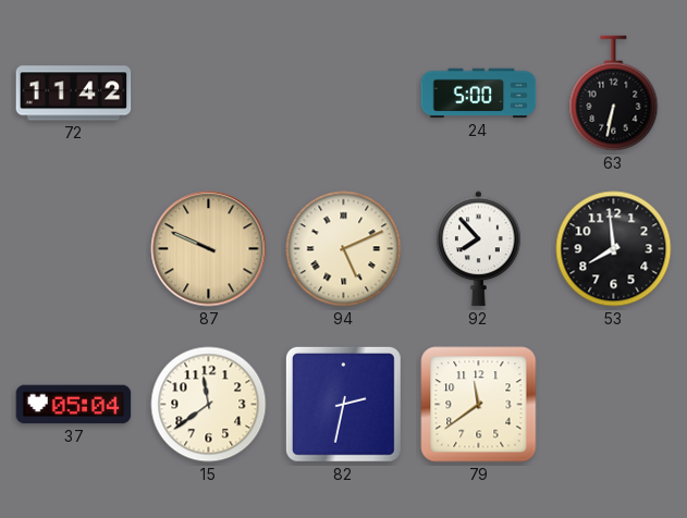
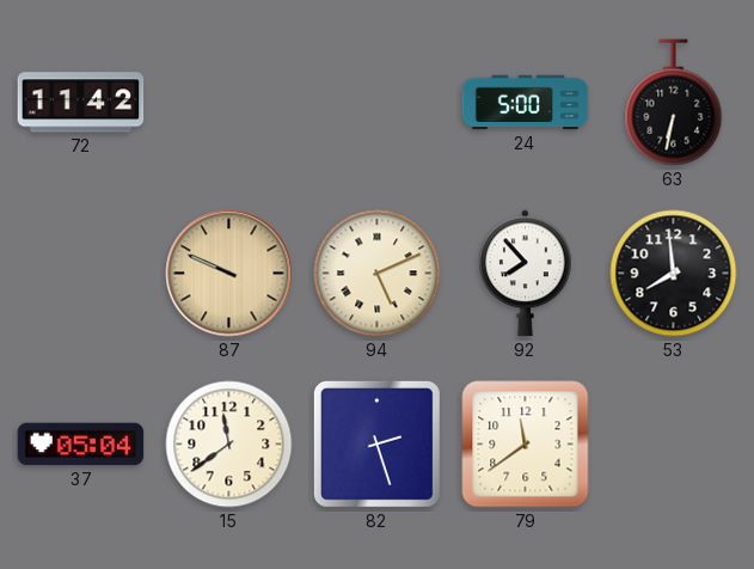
82: 2:32 -> 2:27
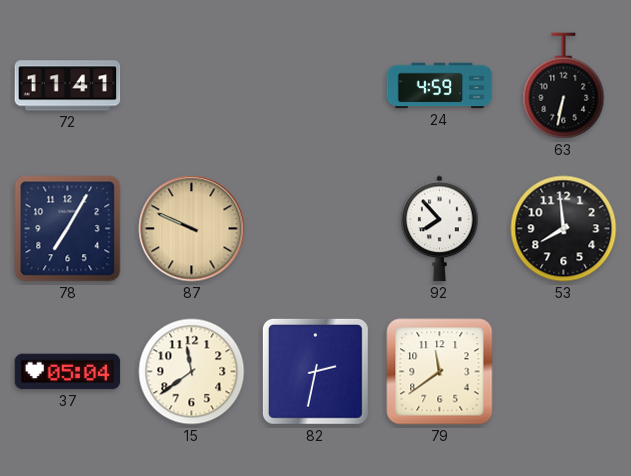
72: 11:42 -> 11:41
24: 5:00 -> 4:59
78: none -> 7:05
94: 5:11 -> none
82: 2:27 -> 2:32
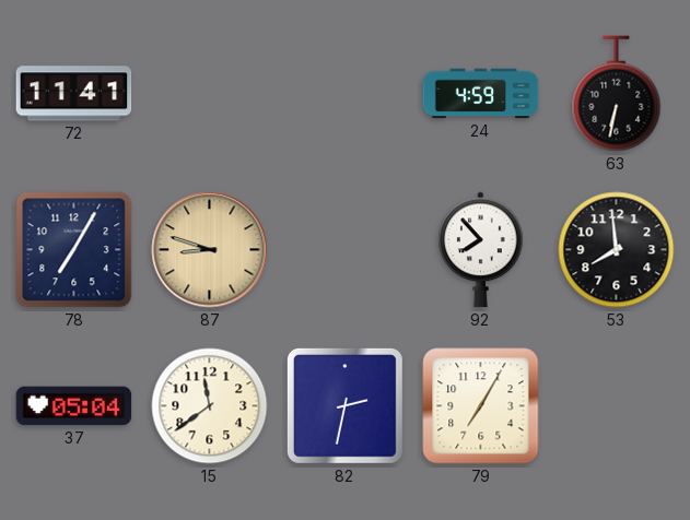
87: 9:49 -> 8:48
79: 11:39 -> 7:05
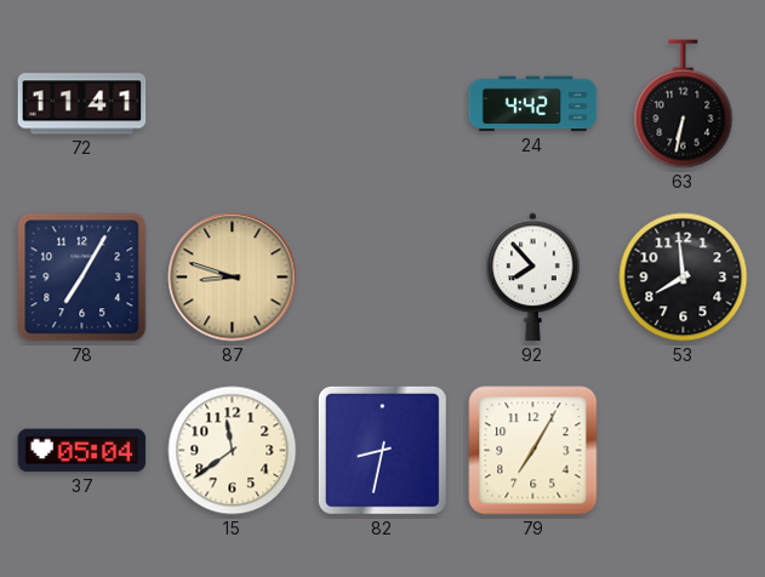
24: 4:59 -> 4:42
82: 2:32 -> 8:32
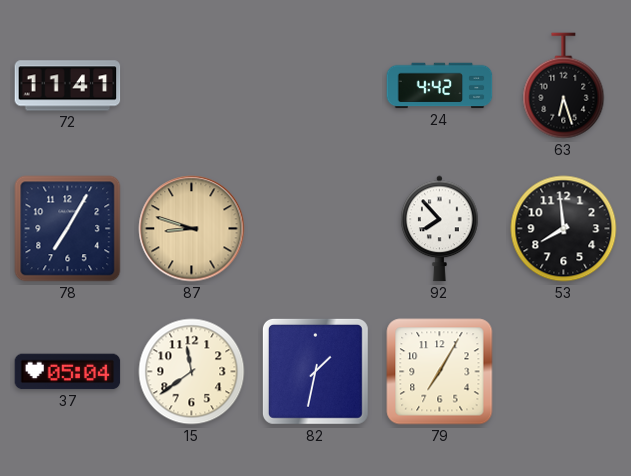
63: 6:32 -> 6:27
82: 8:32 -> 1:32
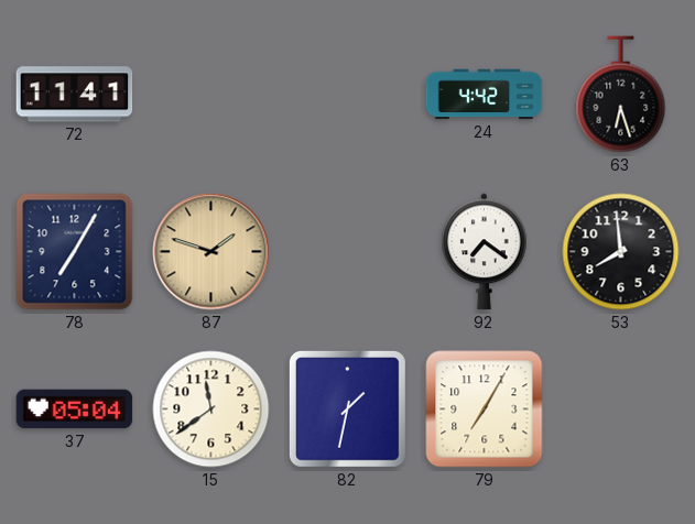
87: 8:48 -> 1:48
92: 7:53 -> 7:21
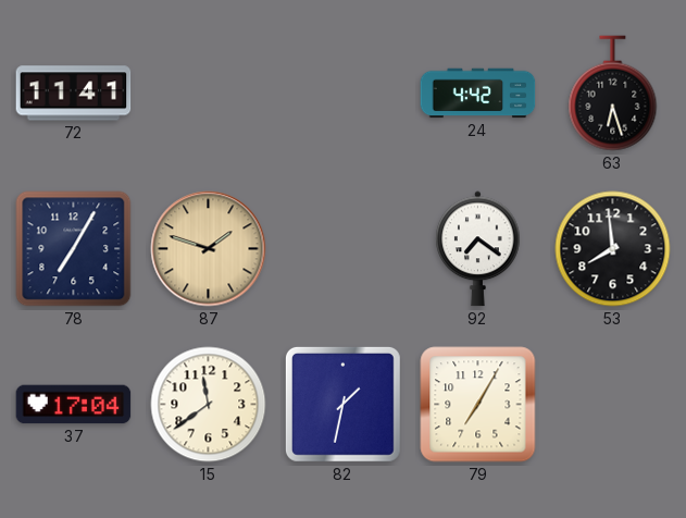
37: 05:04 -> 17:04
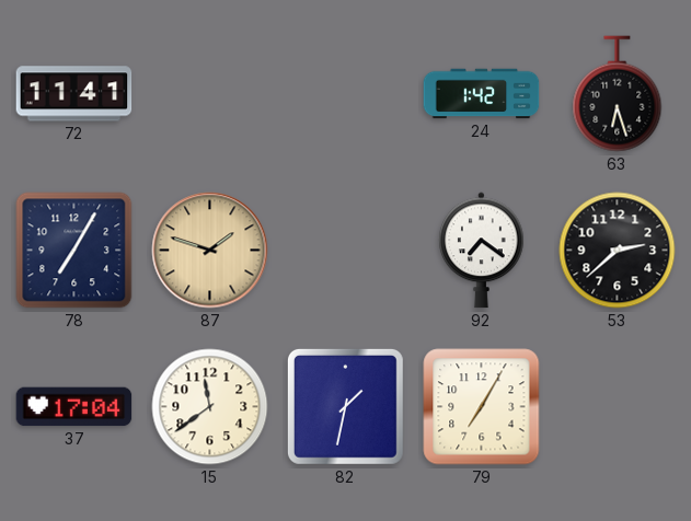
24: 4:42 -> 1:42
53: 7:59 -> 2:38
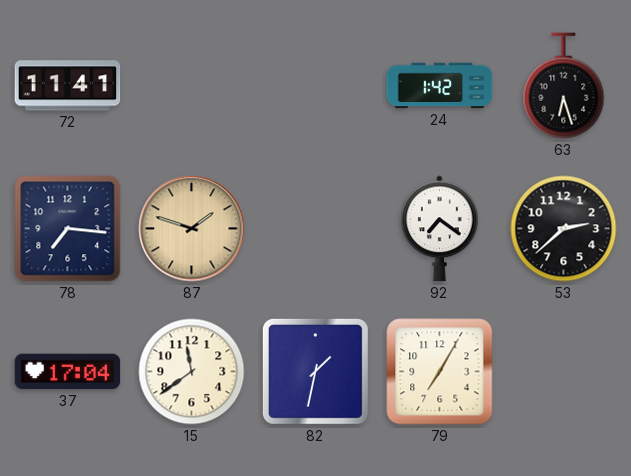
78: 7:05 -> 7:16
